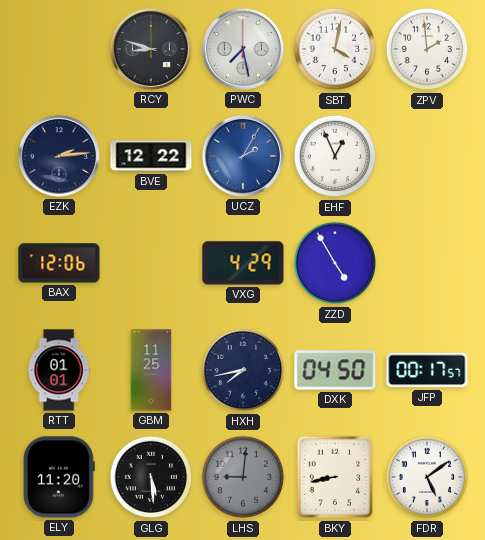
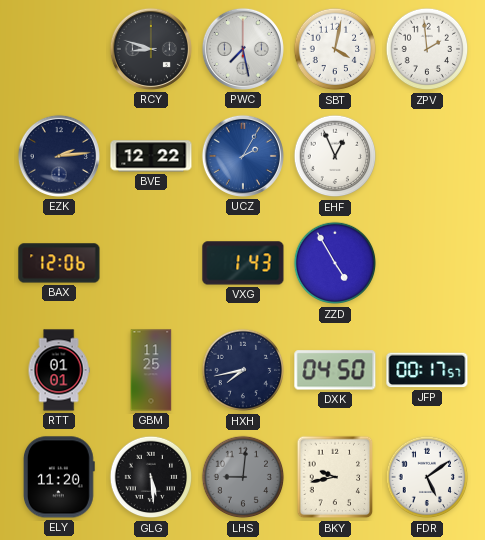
VXG: 4:29 -> 1:43
BKY: 8:43 -> 9:43
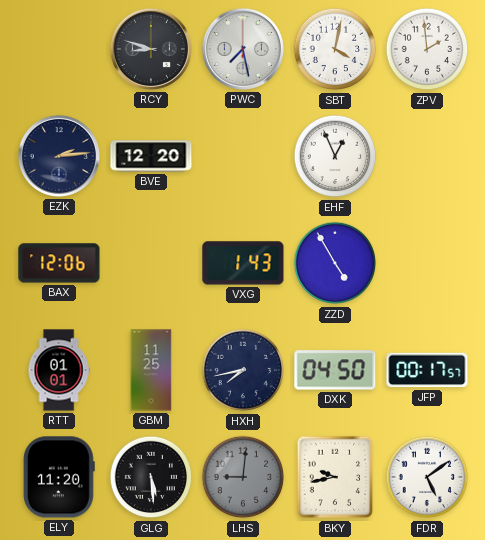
BVE: 12:22 -> 12:20
UCZ: 2:05 -> none
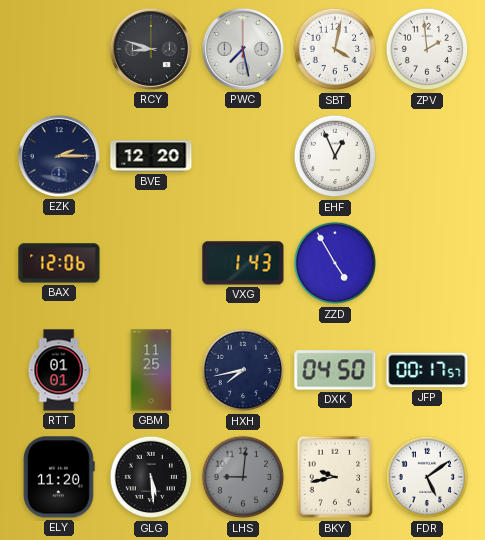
EZK: 2:14 -> 2:15
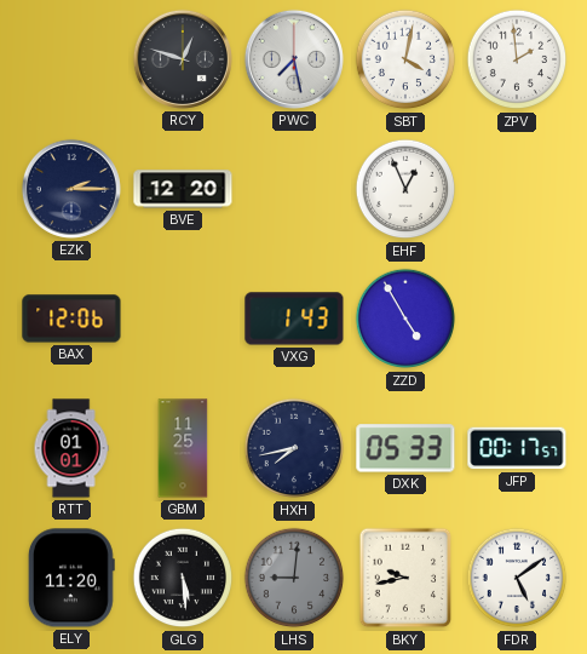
RCY: 8:48 -> 12:48
DXK: 04:50 -> 05:33
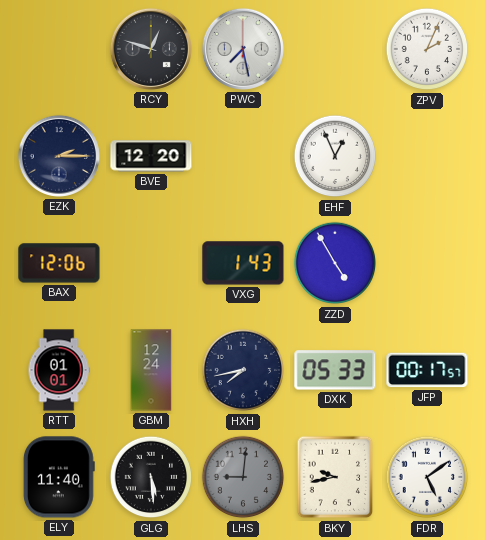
SBT: 4:02 -> none
ZPV: 1:59 -> 2:04
GBM: 11:25 -> 12:24
ELY: 11:20 -> 11:40
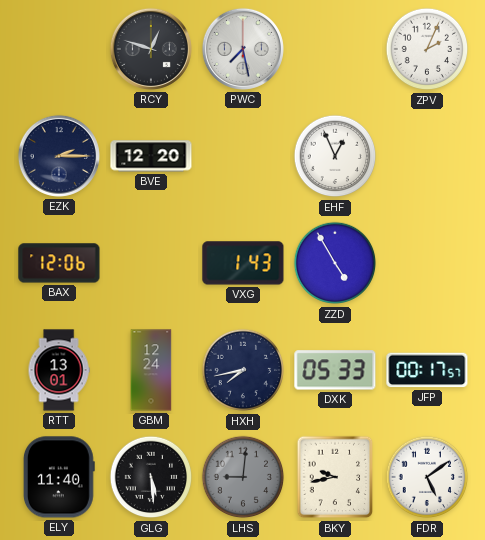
RTT: 01:01 -> 13:01
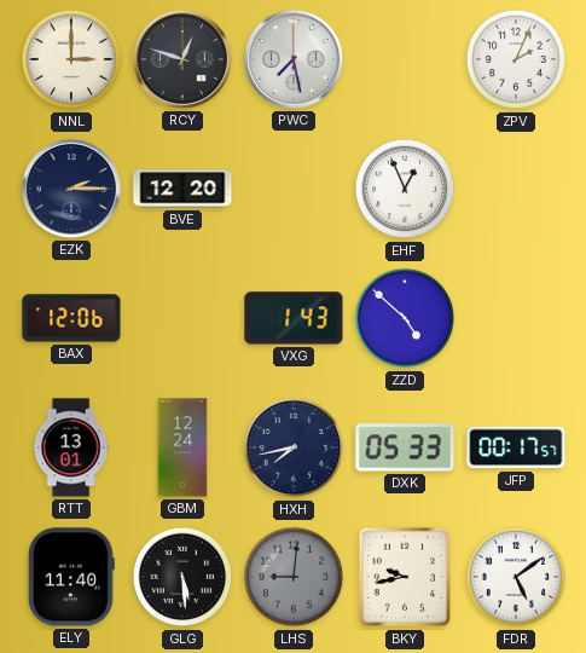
NNL: none -> 3:00
ZZD: 4:55 -> 4:52
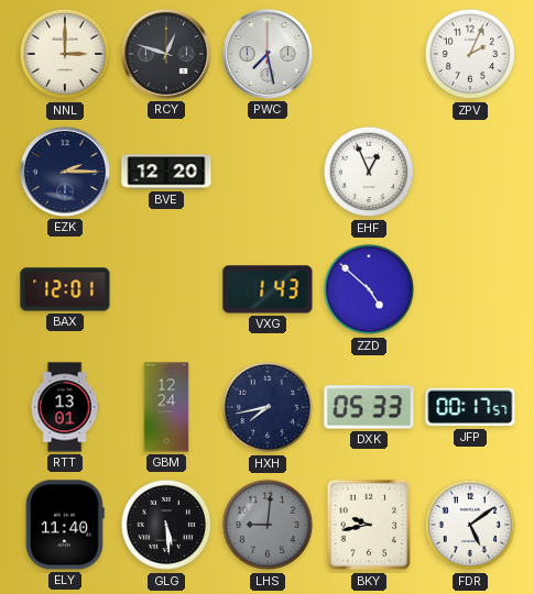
BAX: 12:06 -> 12:01
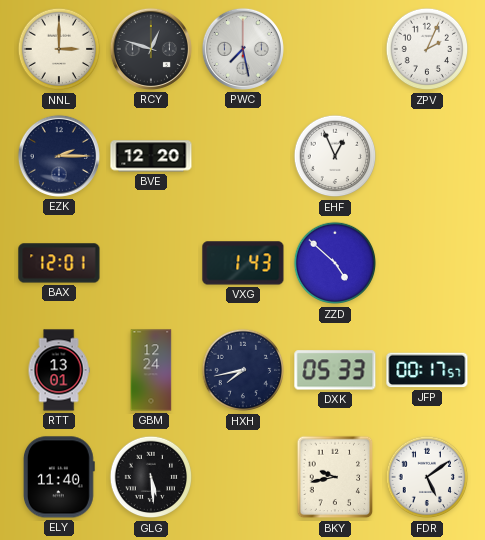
LHS: 9:01 -> none
